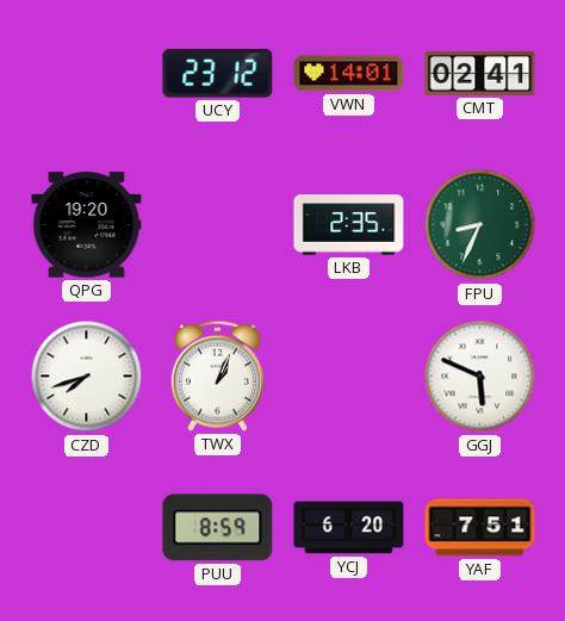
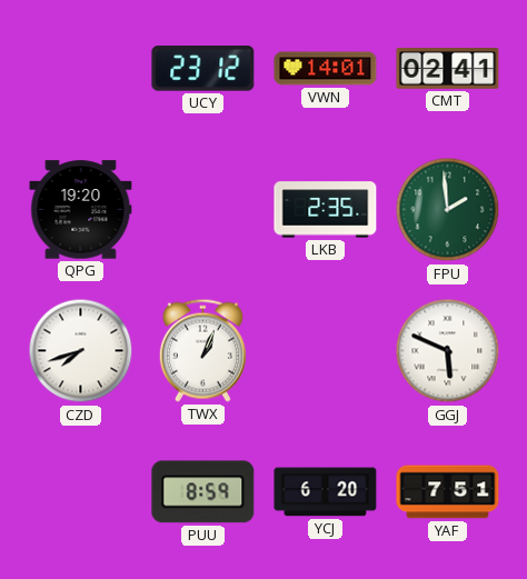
FPU: 8:34 -> 1:59
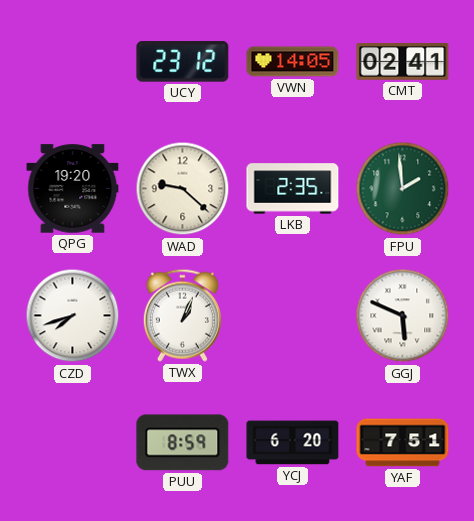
VWN: 14:01 -> 14:05
WAD: none -> 9:22
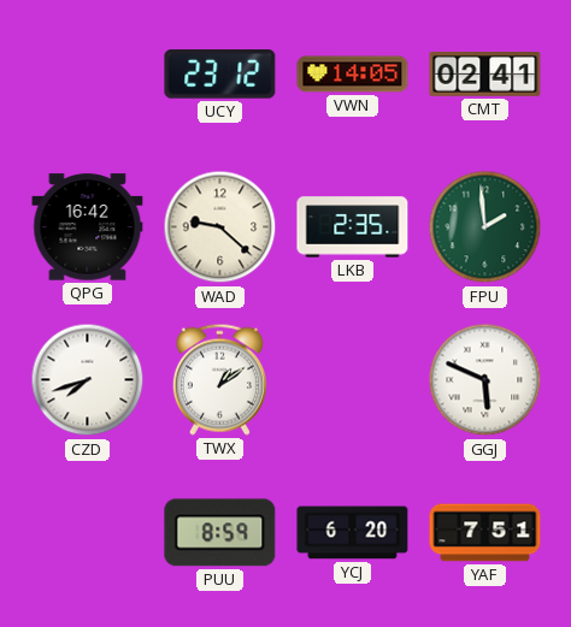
QPG: 19:20 -> 16:42
TWX: 1:04 -> 1:09
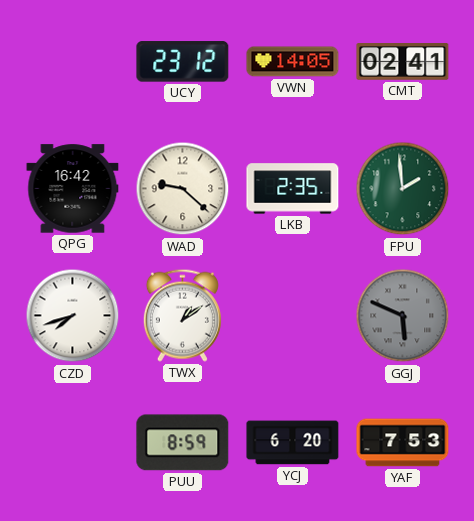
GGJ dial: white -> grey
YAF: 7:51 -> 7:53
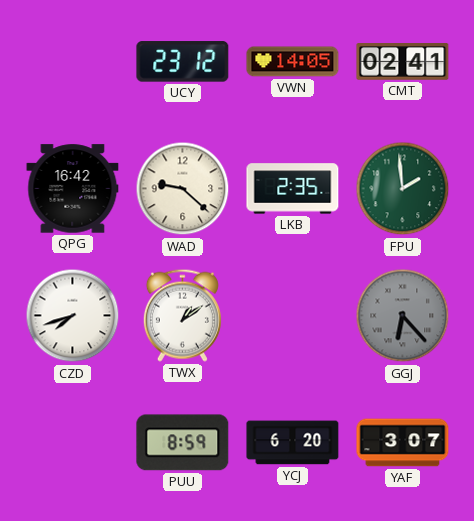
GGJ: 5:49 -> 6:23
YAF: 7:53 -> 3:07
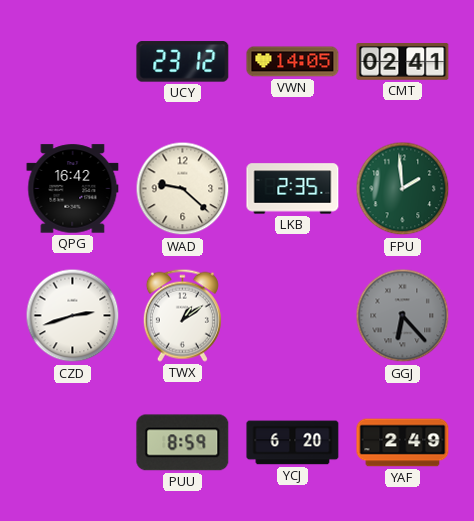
CZD: 7:42 -> 2:42
YAF: 3:07 -> 2:49
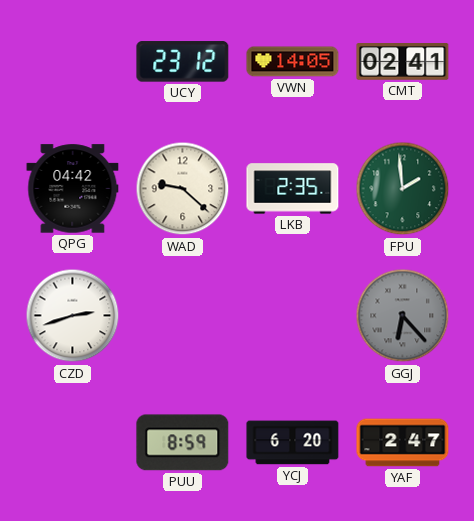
QPG: 16:42 -> 04:42
TWX: 1:09 -> none
YAF: 2:49 -> 2:47
